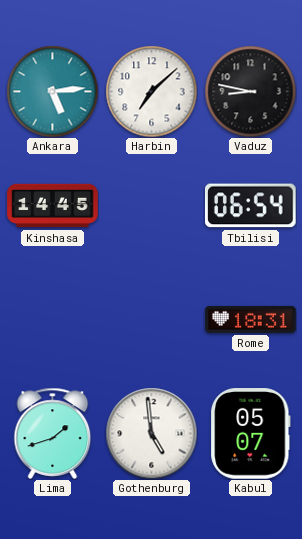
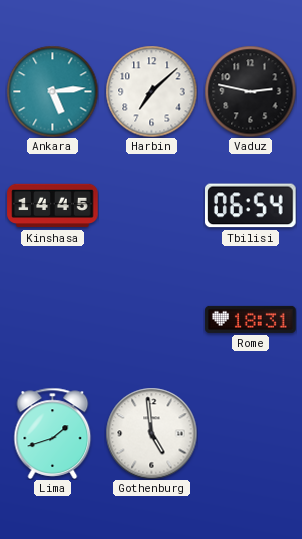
Vaduz: 8:47 -> 2:47
Kabul: 05:07 -> none
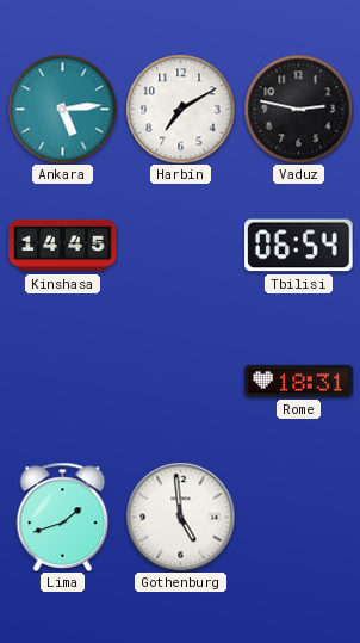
Harbin: 7:08 -> 7:10
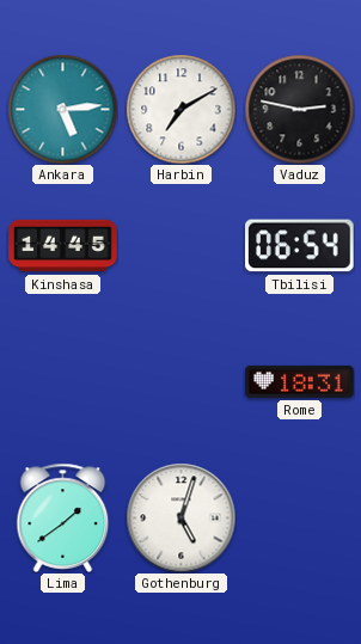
Lima: 1:42 -> 1:39
Gothenburg: 4:59 -> 5:03
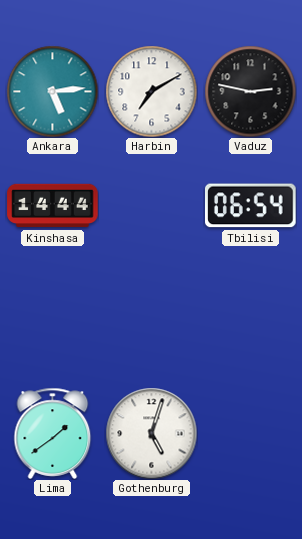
Kinshasa: 14:45 -> 14:44
Rome: 18:31 -> none
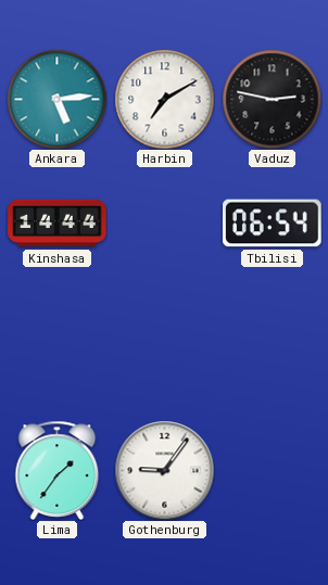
Lima: 1:39 -> 1:36
Gothenburg: 5:03 -> 9:06
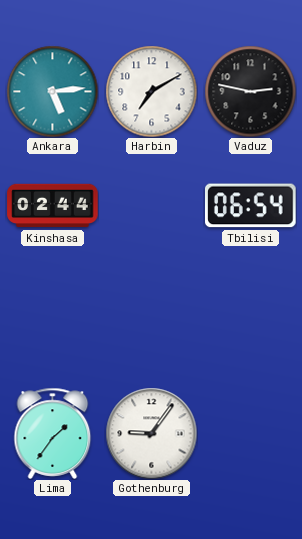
Kinshasa: 14:44 -> 02:44
